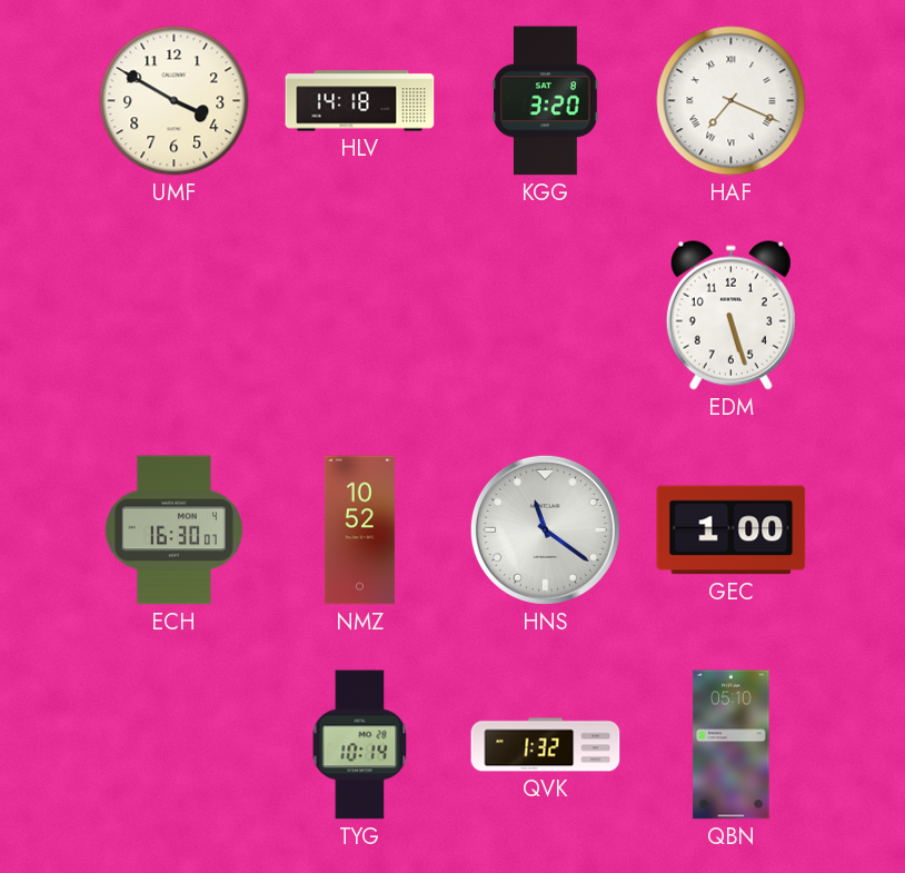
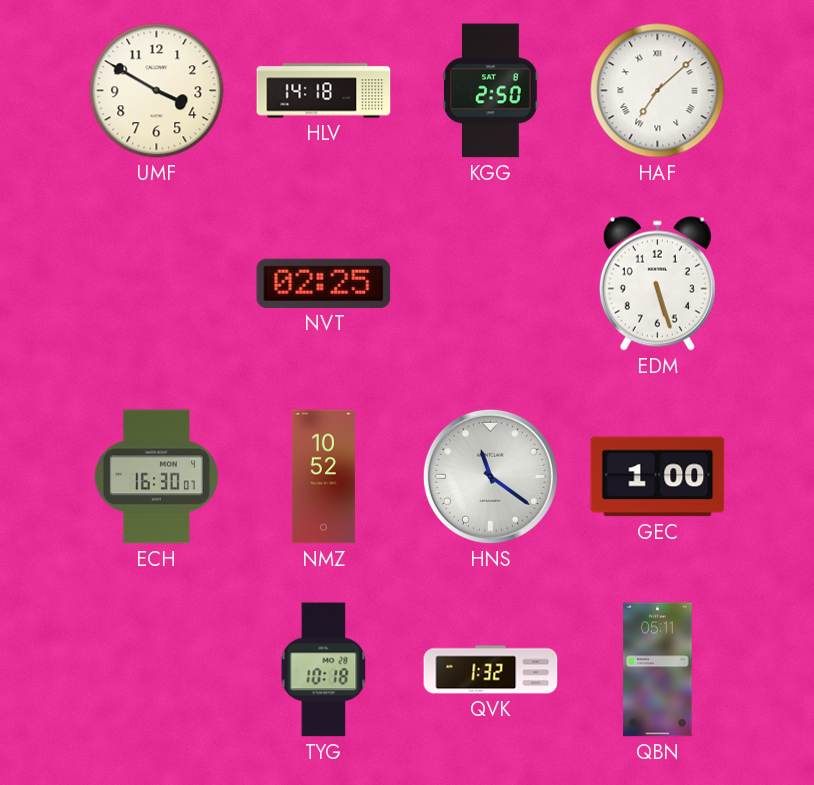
KGG: 3:20 -> 2:50
HAF: 7:19 -> 7:08
NVT: none -> 02:25
TYG: 10:14 -> 10:18
QBN: 05:10 -> 05:11
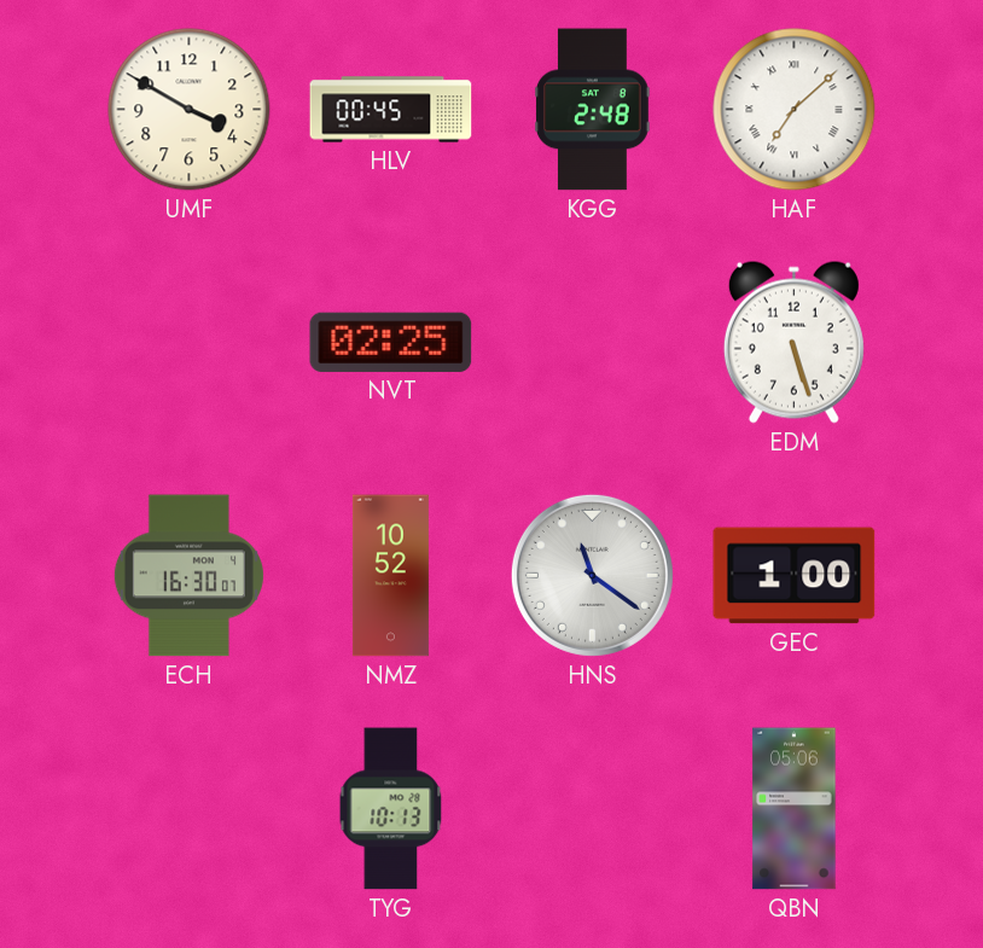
HLV: 14:18 -> 00:45
KGG: 2:50 -> 2:48
TYG: 10:18 -> 10:13
QVK: 1:32 -> none
QBN: 05:11 -> 05:06
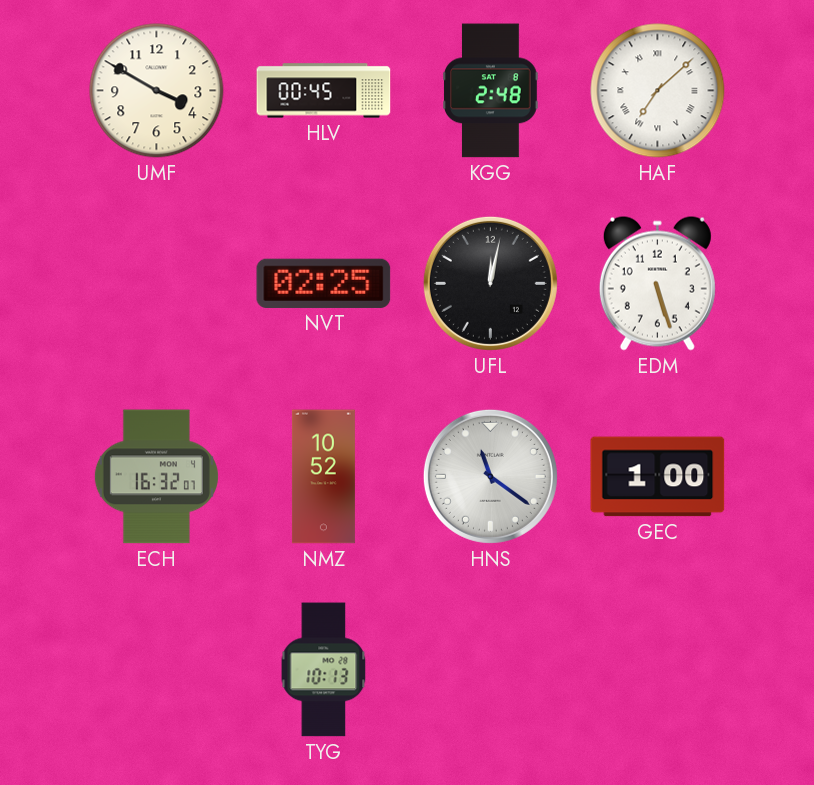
UFL: none -> 12:02
ECH: 16:30 -> 16:32
QBN: 05:06 -> none
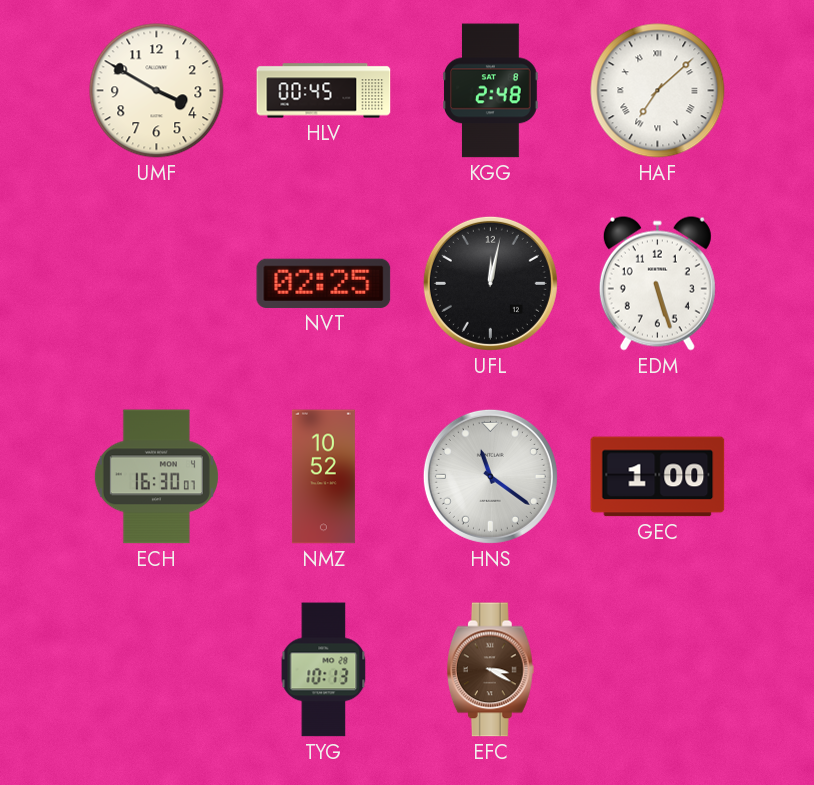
ECH: 16:32 -> 16:30
EFC: none -> 3:20
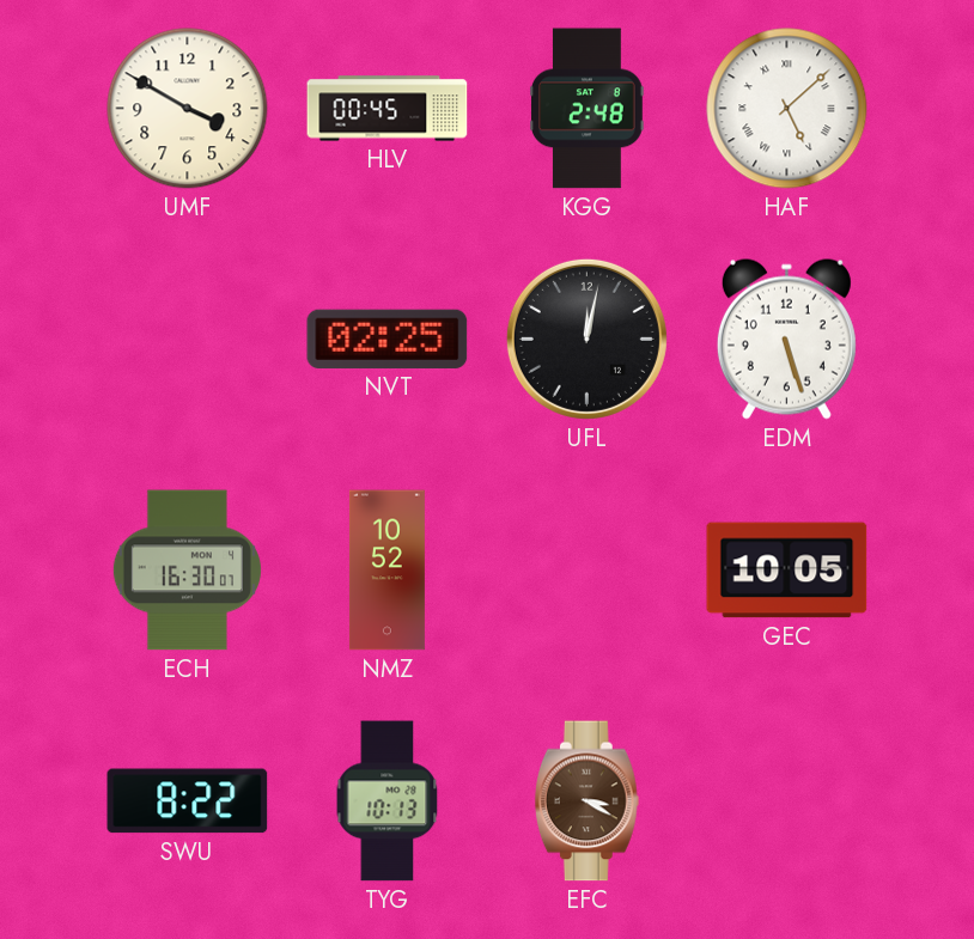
HAF: 7:08 -> 5:08
HNS: 11:21 -> none
GEC: 1:00 -> 10:05
SWU: none -> 8:22
